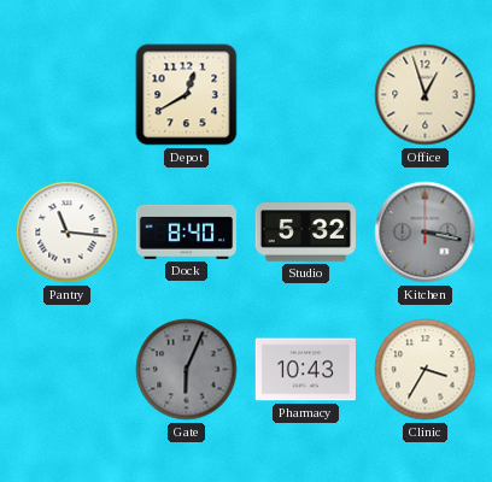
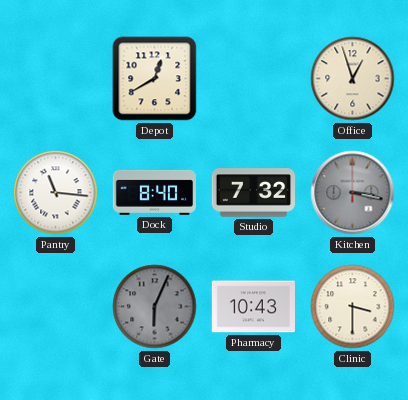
Studio: 5:32 -> 7:32
Clinic: 3:35 -> 3:30
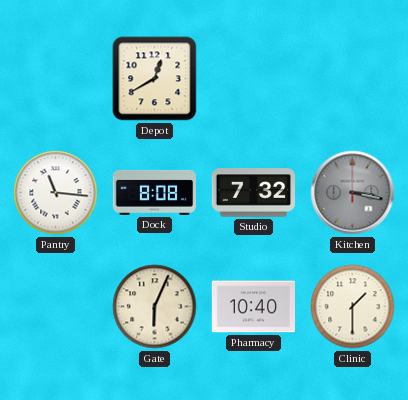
Office: 12:57 -> none
Dock: 8:40 -> 8:08
Gate dial: grey -> cream
Pharmacy: 10:43 -> 10:40
Clinic: 3:30 -> 1:30
